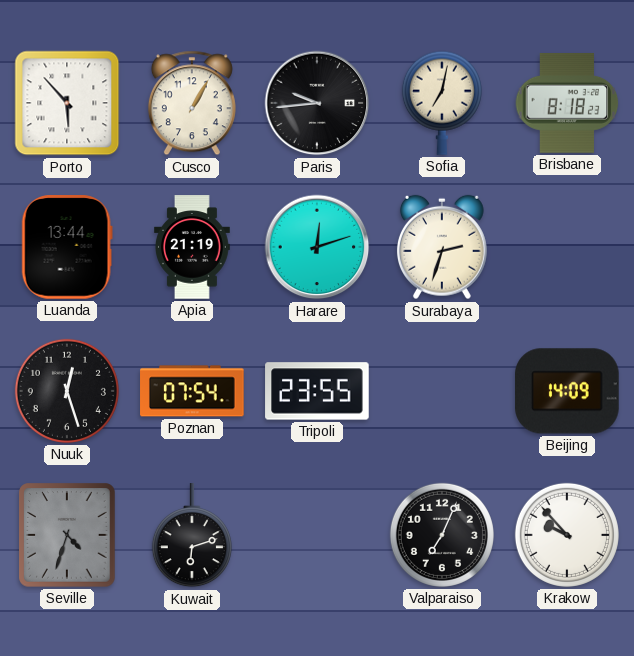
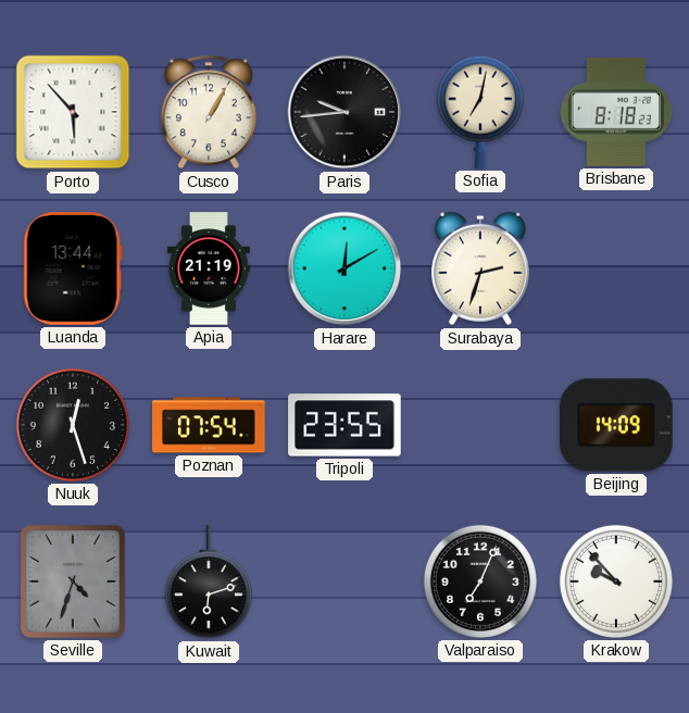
Harare: 12:12 -> 12:10
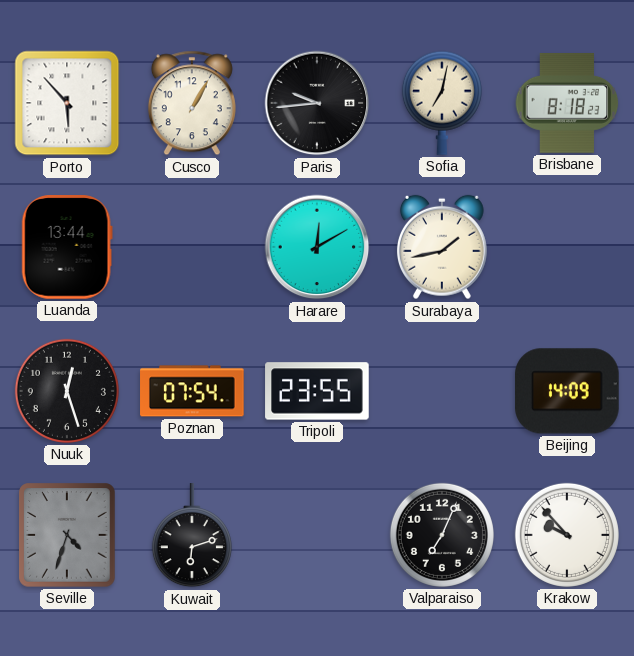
Apia: 21:19 -> none
Surabaya: 2:33 -> 1:43
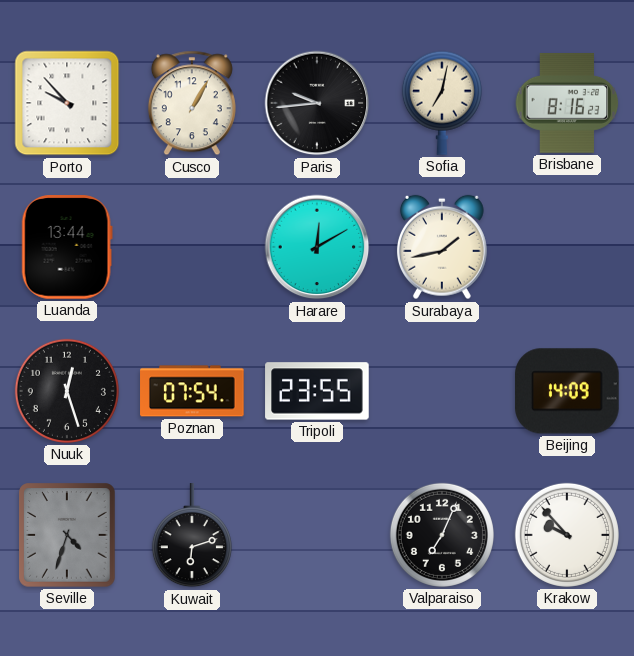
Porto: 5:53 -> 9:53
Brisbane: 8:18 -> 8:16
